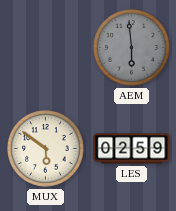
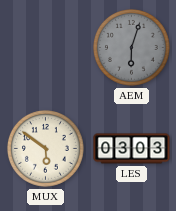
AEM: 5:59 -> 6:03
LES: 02:59 -> 03:03
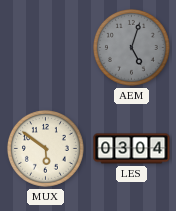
AEM: 6:03 -> 5:03
LES: 03:03 -> 03:04
